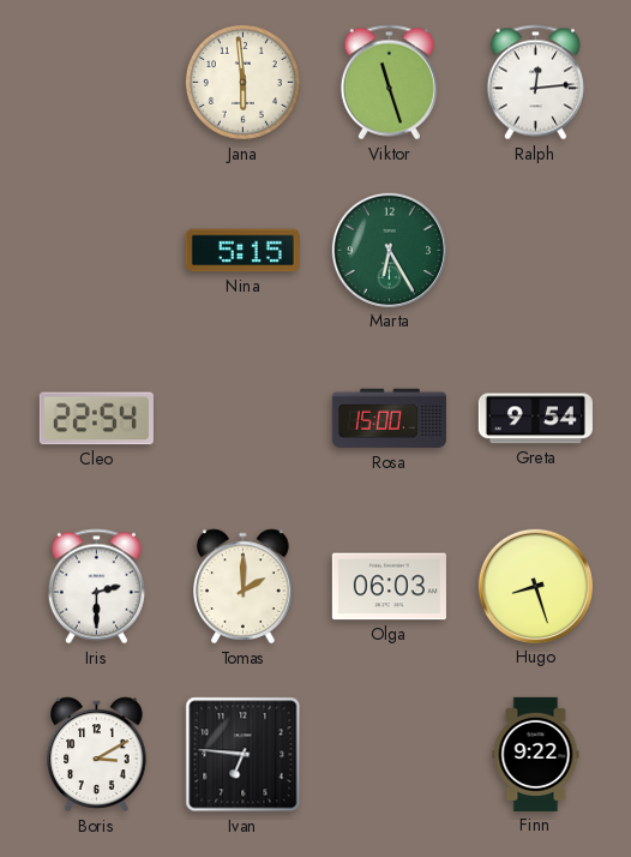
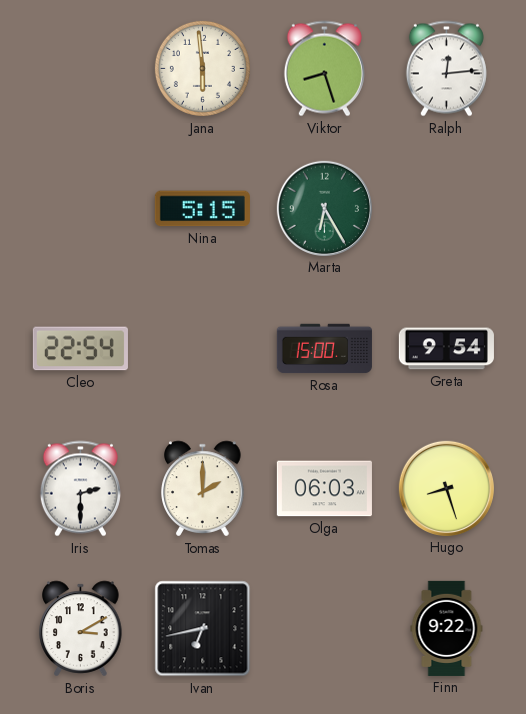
Viktor: 11:27 -> 8:27
Ivan: 6:46 -> 6:43
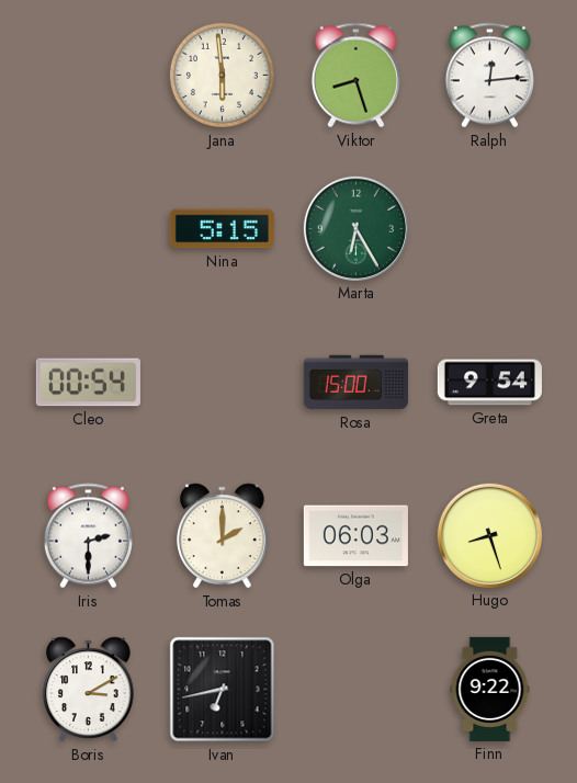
Cleo: 22:54 -> 00:54
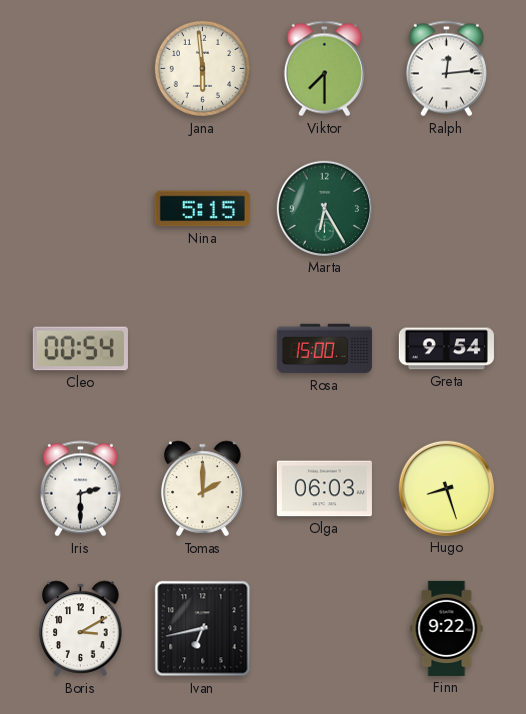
Viktor: 8:27 -> 7:30
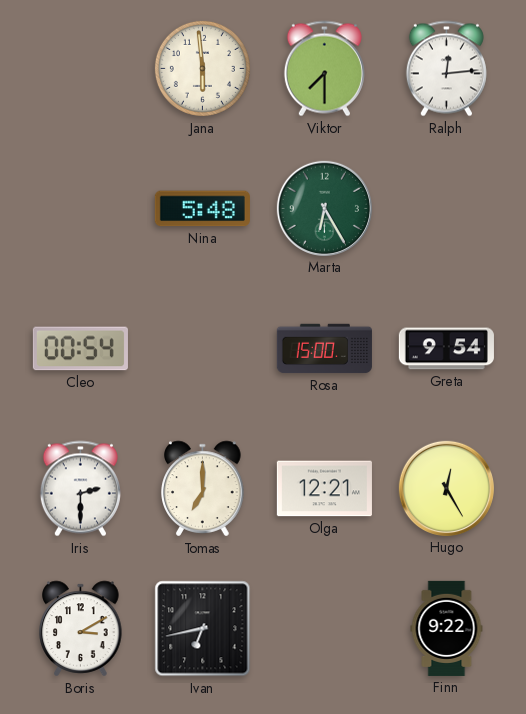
Nina: 5:15 -> 5:48
Tomas: 2:00 -> 7:00
Olga: 06:03 -> 12:21
Hugo: 8:27 -> 12:25
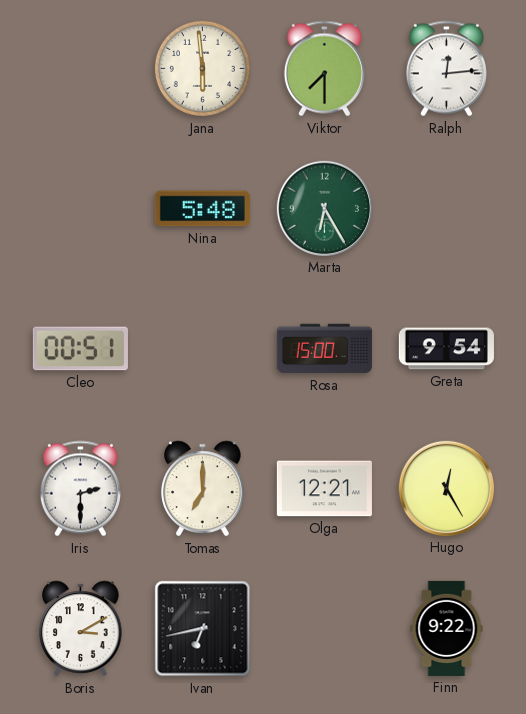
Cleo: 00:54 -> 00:51
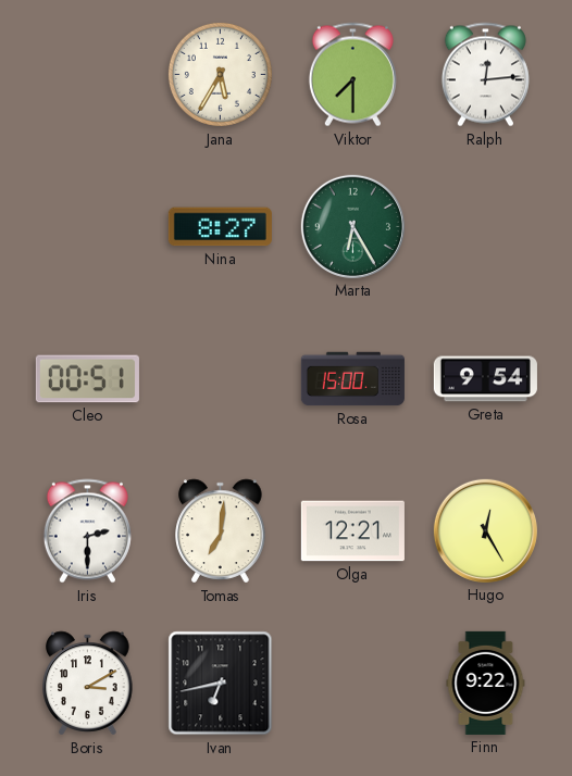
Jana: 5:59 -> 5:35
Nina: 5:48 -> 8:27
Tomas: 7:00 -> 7:01
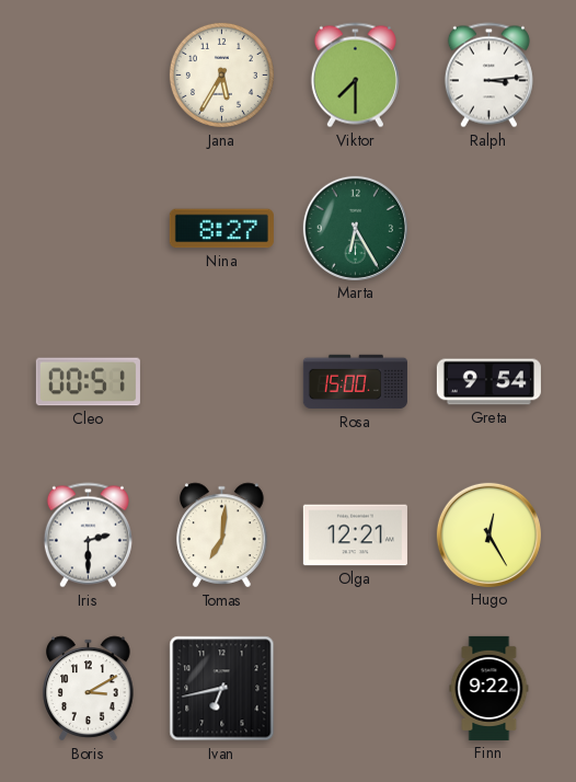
Ralph: 12:14 -> 3:14
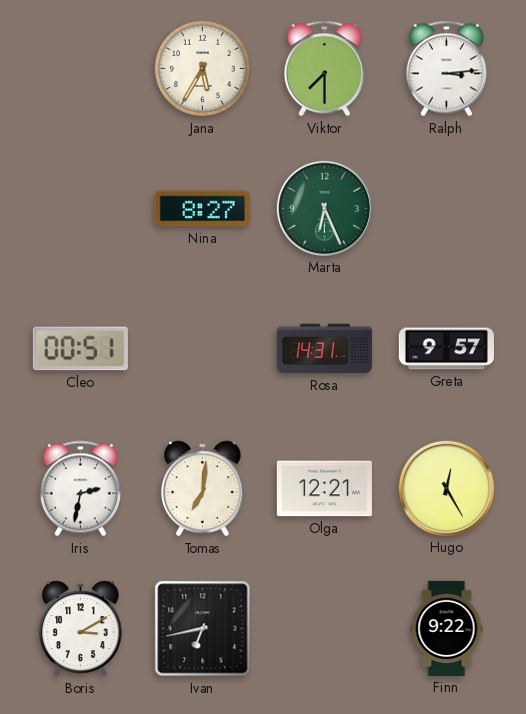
Marta: 6:25 -> 6:26
Rosa: 15:00 -> 14:31
Greta: 9:54 -> 9:57
Iris: 2:30 -> 2:32
